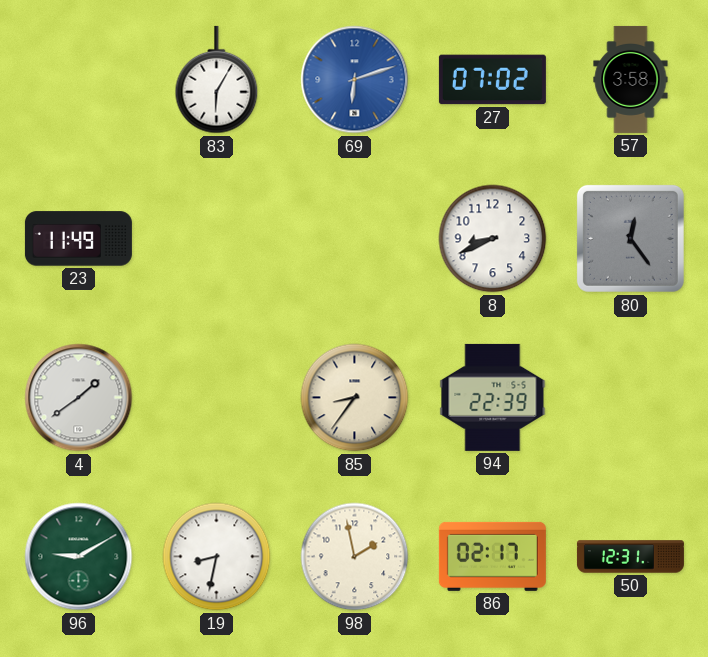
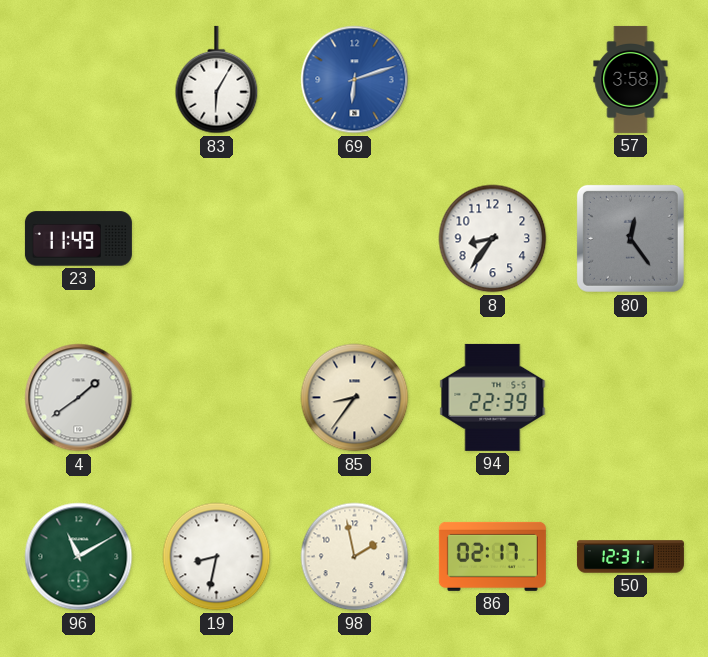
27: 07:02 -> none
8: 8:41 -> 8:36
96: 9:10 -> 11:10
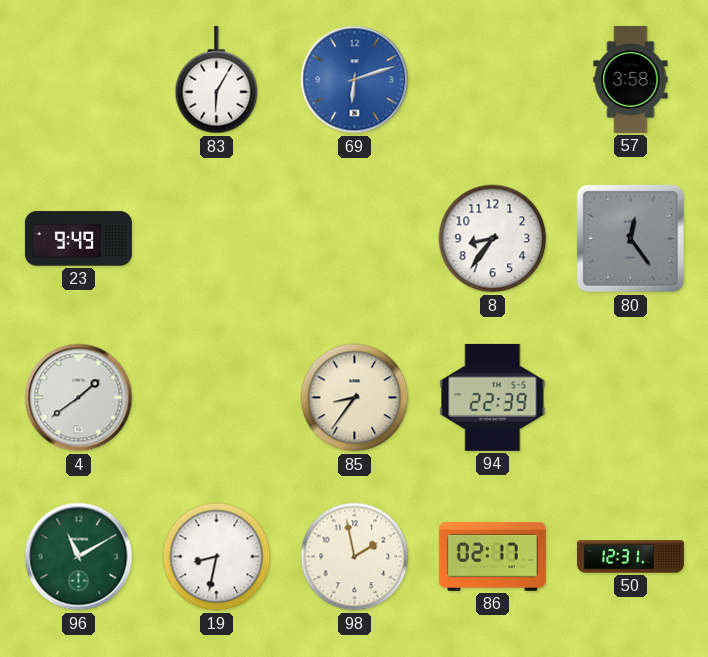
23: 11:49 -> 9:49
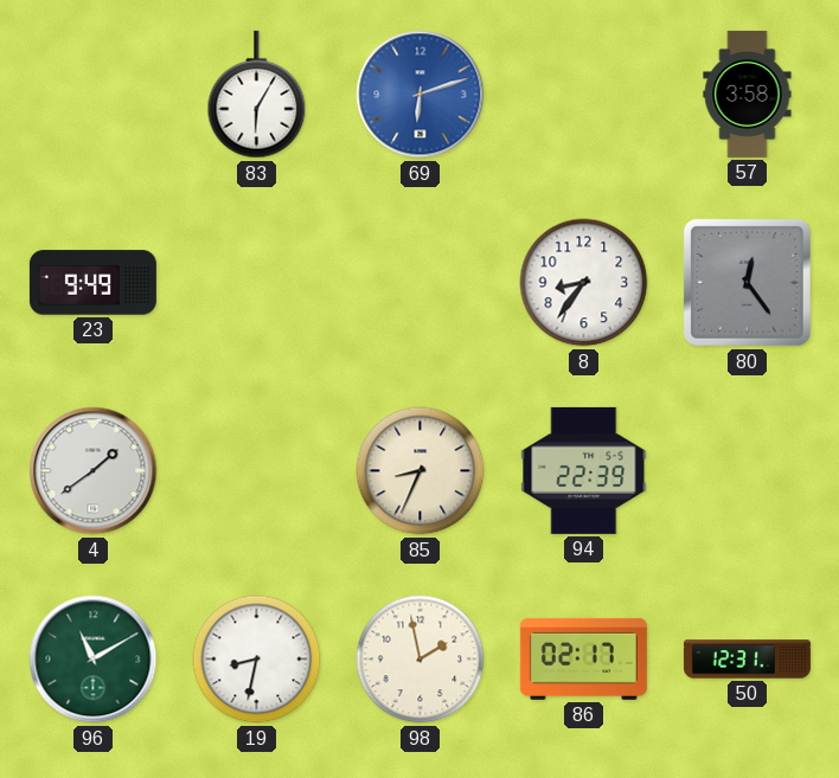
85: 8:36 -> 8:34
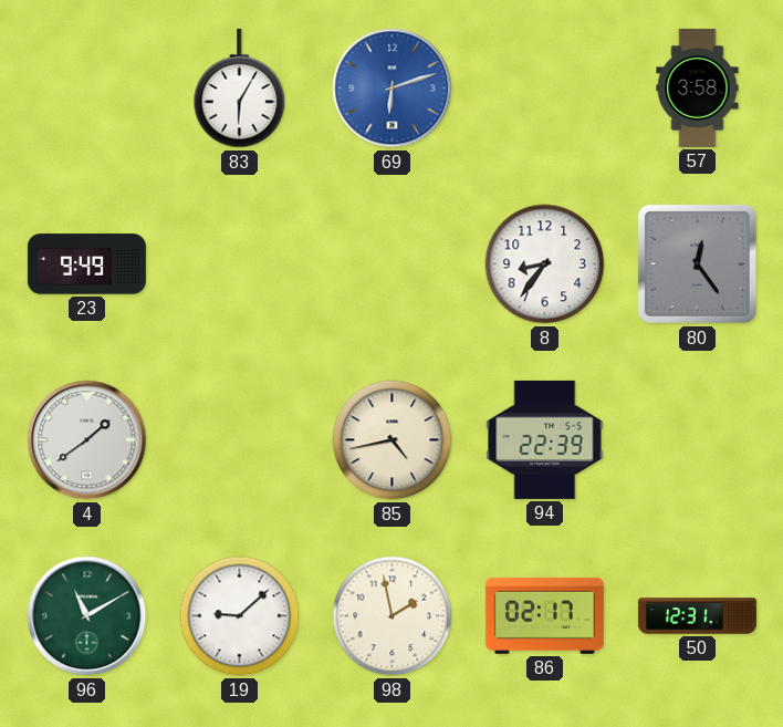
85: 8:34 -> 4:43
19: 8:32 -> 9:08
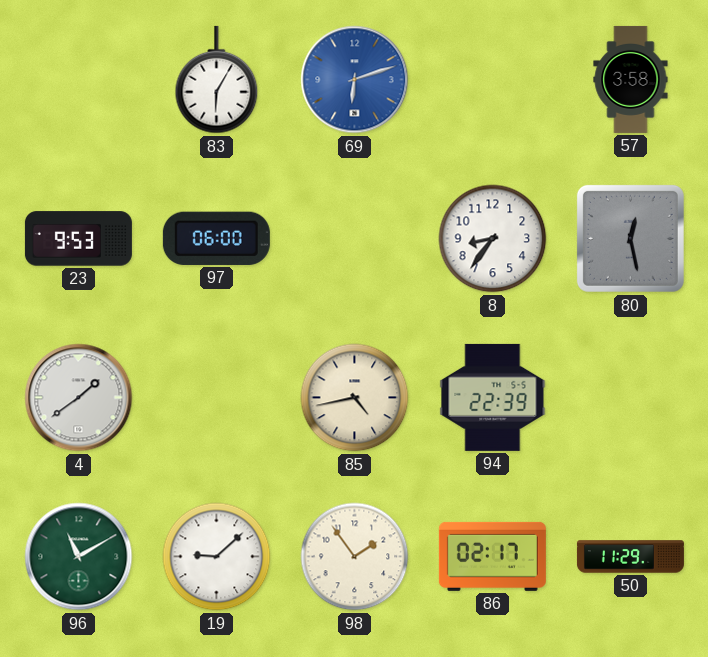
23: 9:49 -> 9:53
97: none -> 06:00
80: 12:24 -> 12:28
98: 1:58 -> 1:54
50: 12:31 -> 11:29
